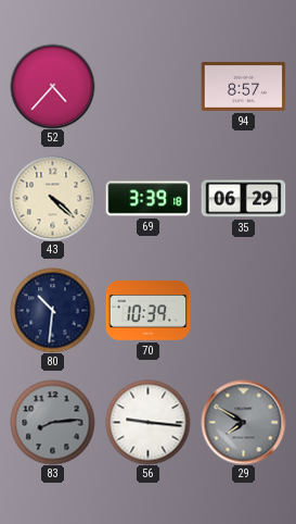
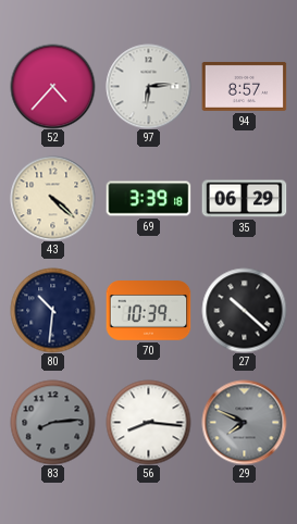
97: none -> 6:14
27: none -> 10:22
56: 9:16 -> 8:16
29: 7:50 -> 7:49
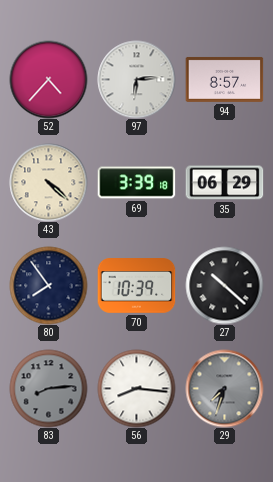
80: 10:31 -> 7:54
29: 7:49 -> 7:33
